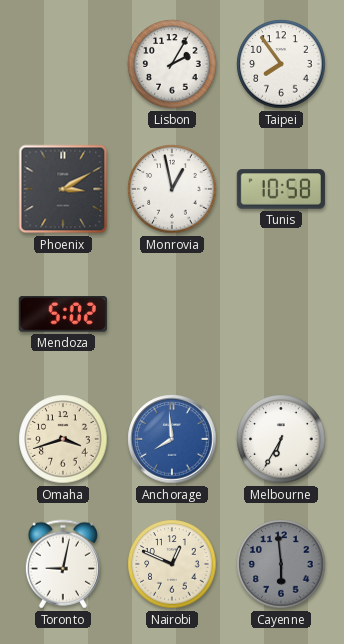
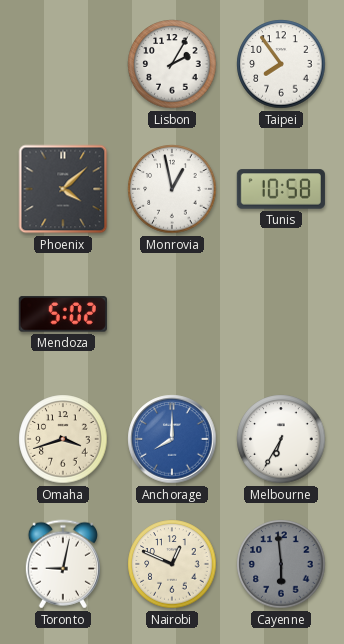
Phoenix: 3:10 -> 4:08
Anchorage: 7:59 -> 8:00
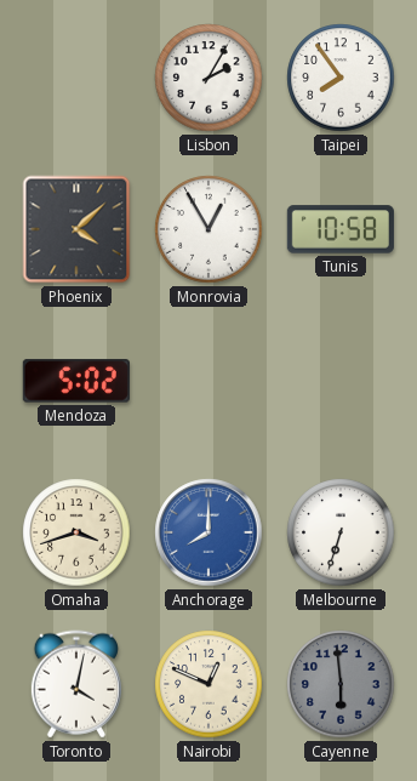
Monrovia: 12:58 -> 12:55
Melbourne: 6:35 -> 6:33
Toronto: 9:02 -> 4:02
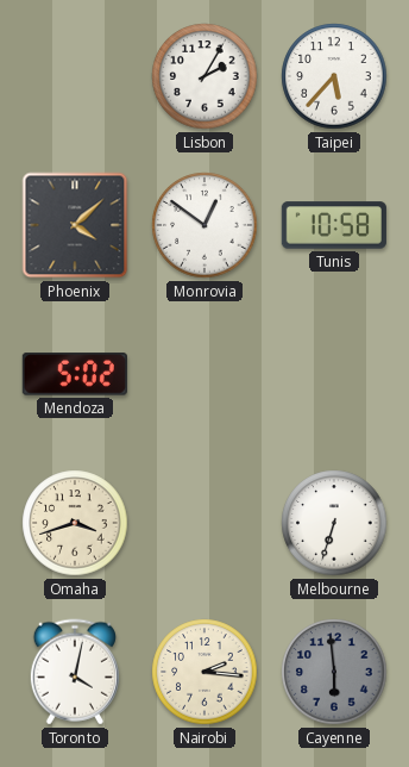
Taipei: 7:54 -> 5:37
Monrovia: 12:55 -> 12:51
Anchorage: 8:00 -> none
Nairobi: 12:49 -> 2:16
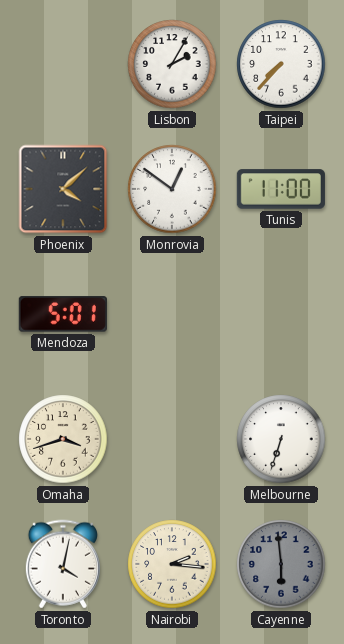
Taipei: 5:37 -> 7:37
Tunis: 10:58 -> 11:00
Mendoza: 5:02 -> 5:01
